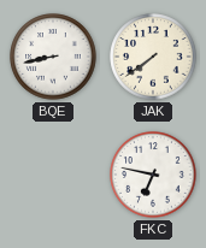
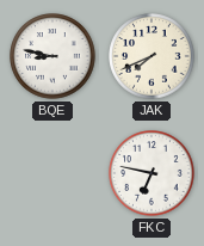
BQE: 8:43 -> 8:47
JAK: 7:39 -> 7:41
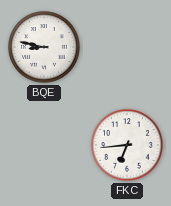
JAK: 7:41 -> none
FKC: 6:47 -> 6:44
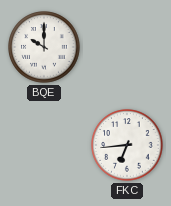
BQE: 8:47 -> 10:00
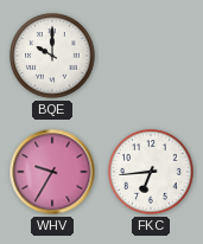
WHV: none -> 9:35
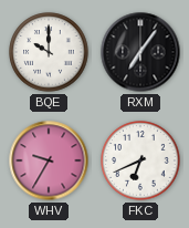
RXM: none -> 7:06
FKC: 6:44 -> 6:41
